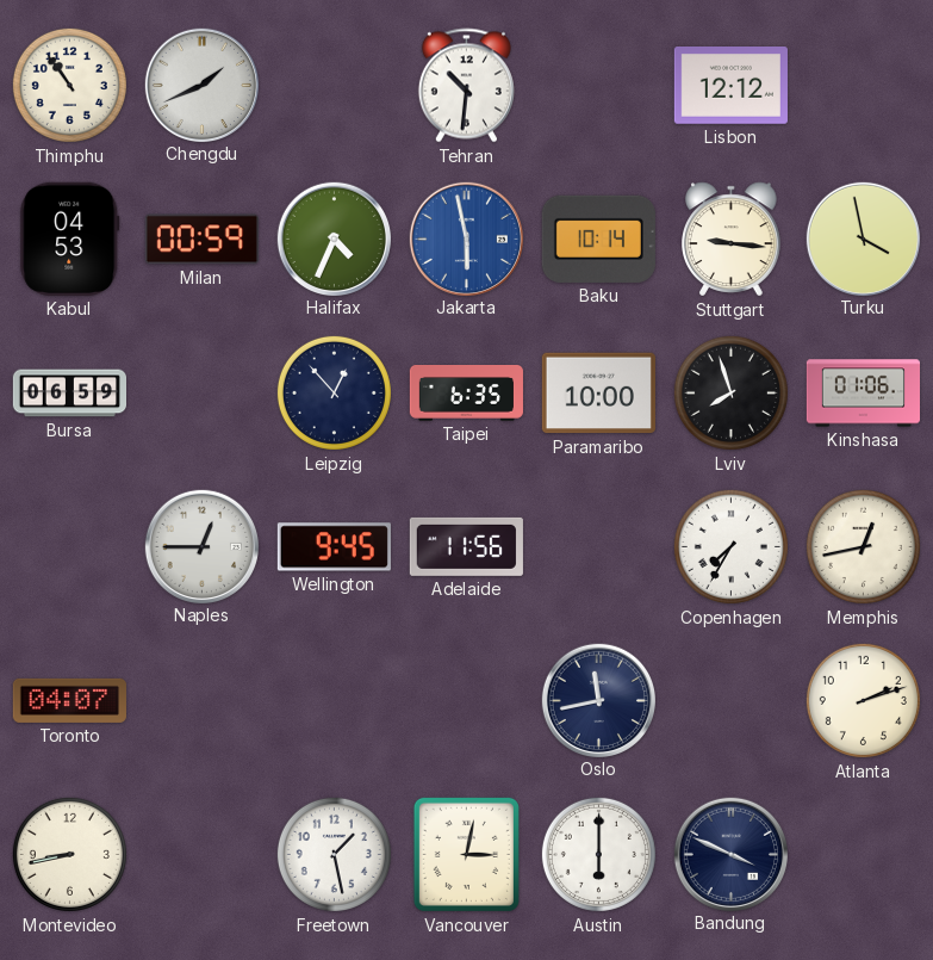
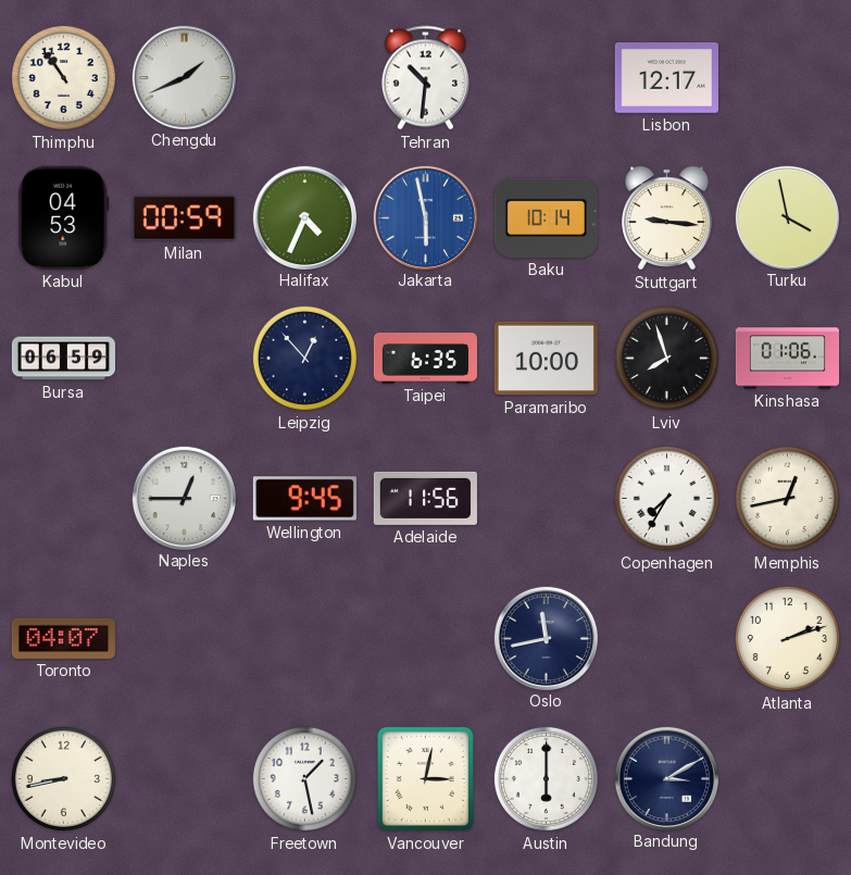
Lisbon: 12:12 -> 12:17
Bandung: 3:49 -> 3:10
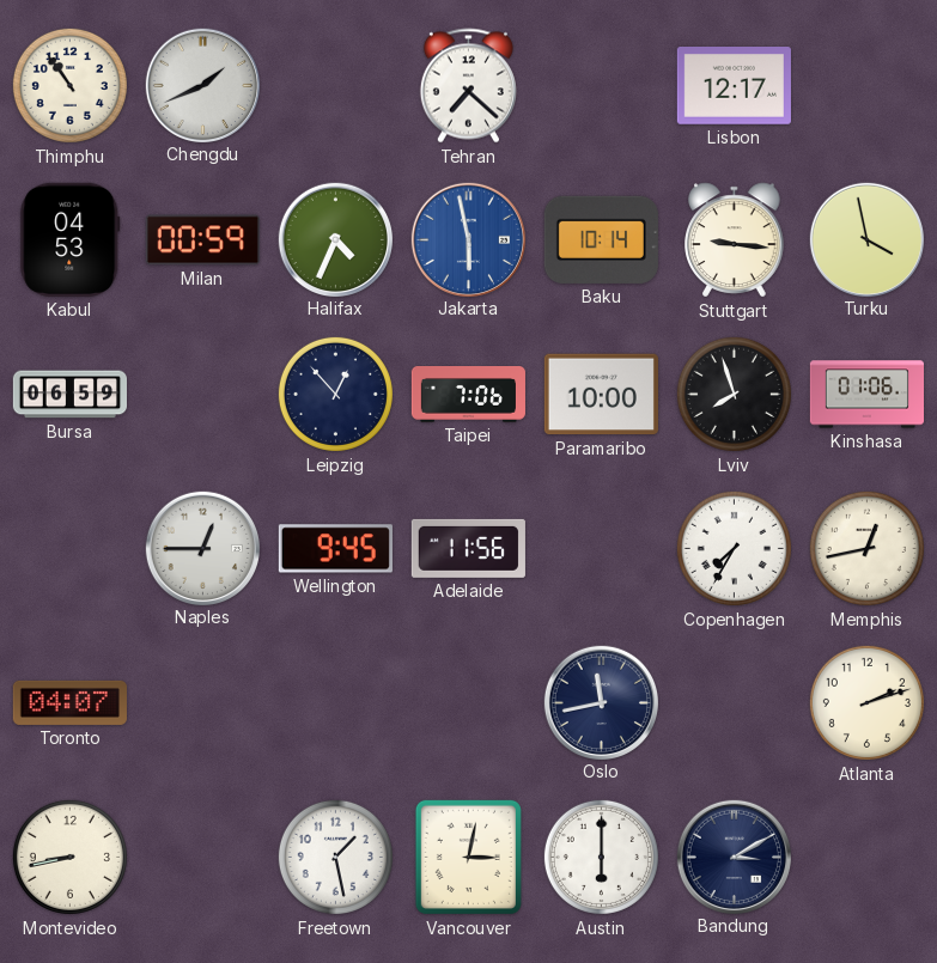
Tehran: 10:31 -> 7:22
Taipei: 6:35 -> 7:06
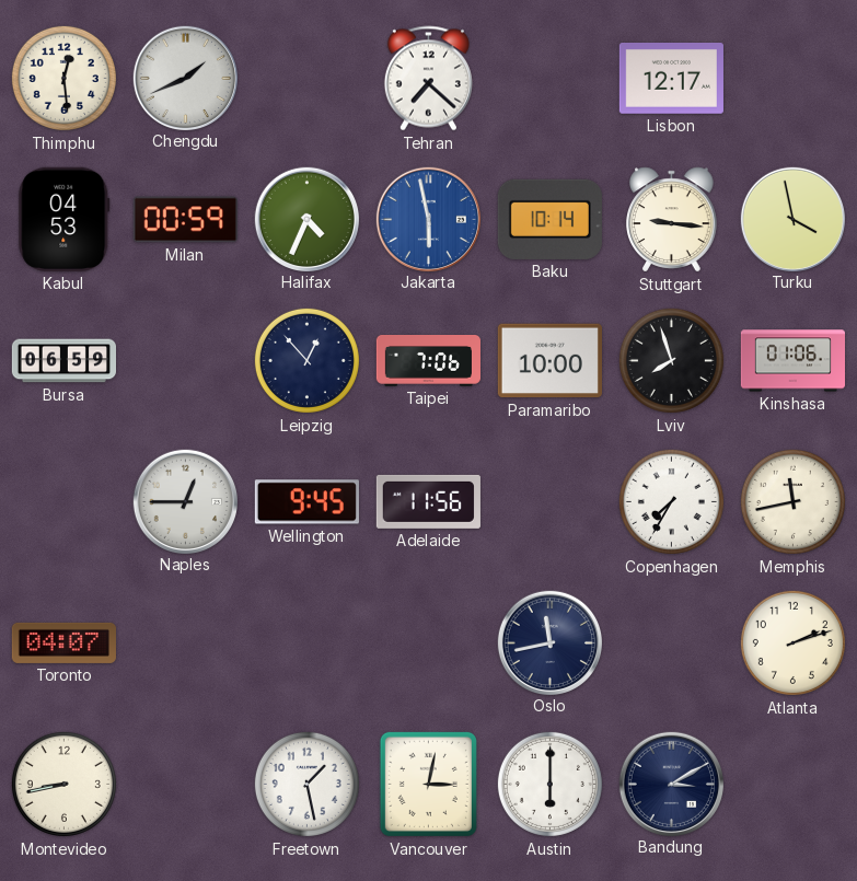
Thimphu: 10:54 -> 12:29
Memphis: 12:43 -> 11:43
